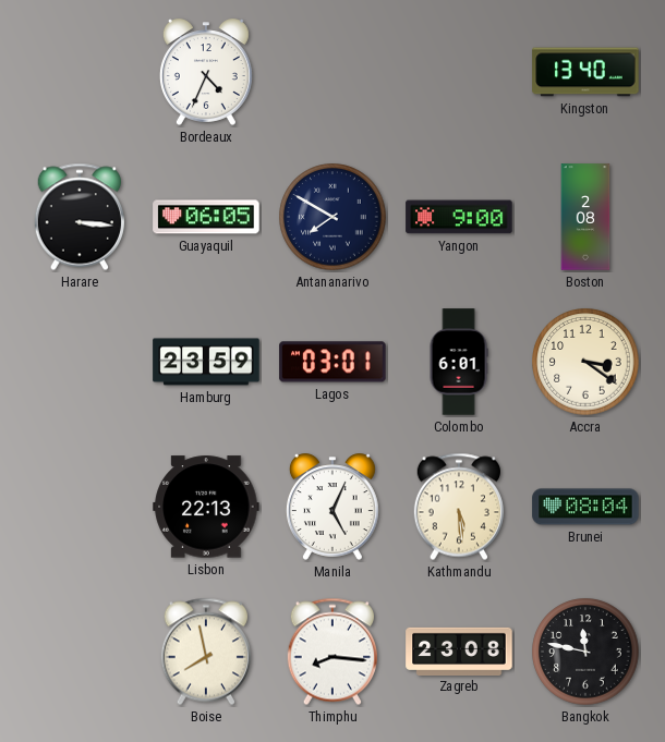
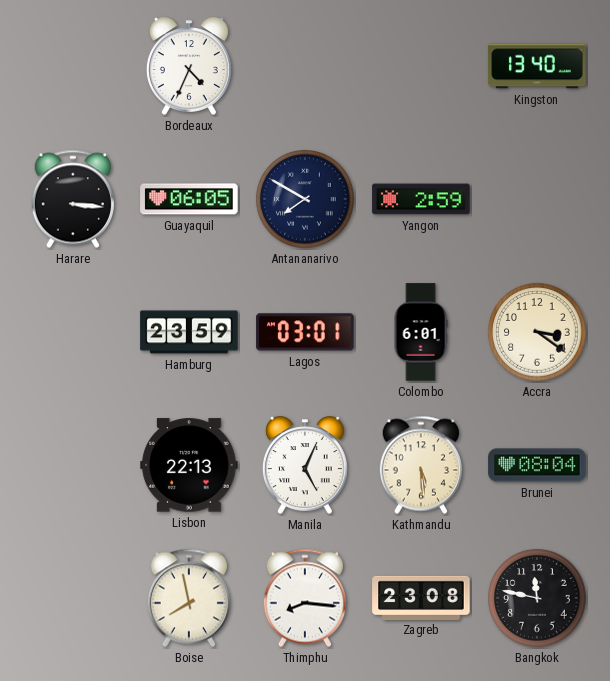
Yangon: 9:00 -> 2:59
Boston: 2:08 -> none
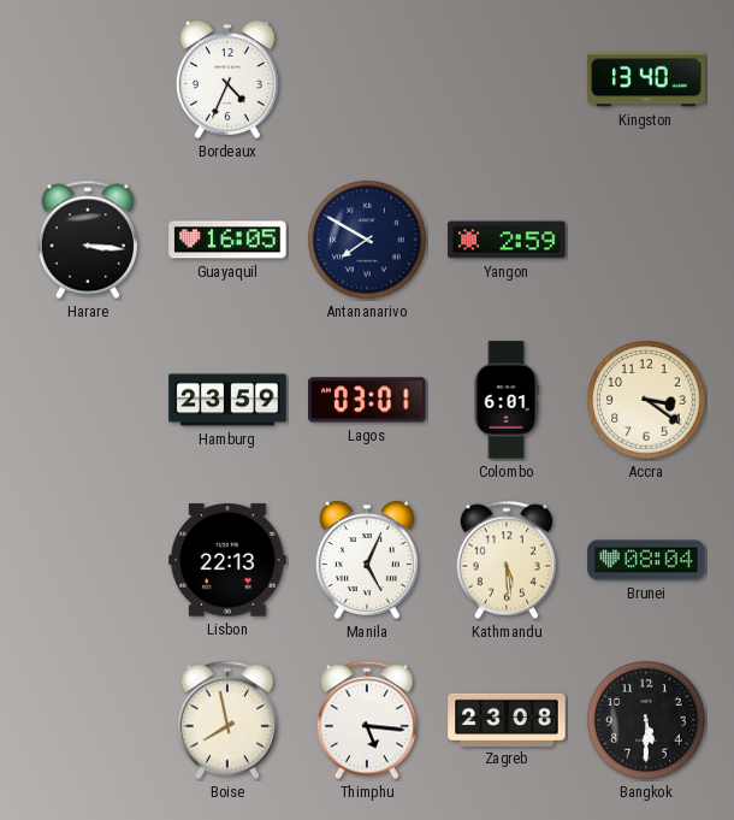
Guayaquil: 06:05 -> 16:05
Thimphu: 8:16 -> 5:16
Bangkok: 11:47 -> 5:30
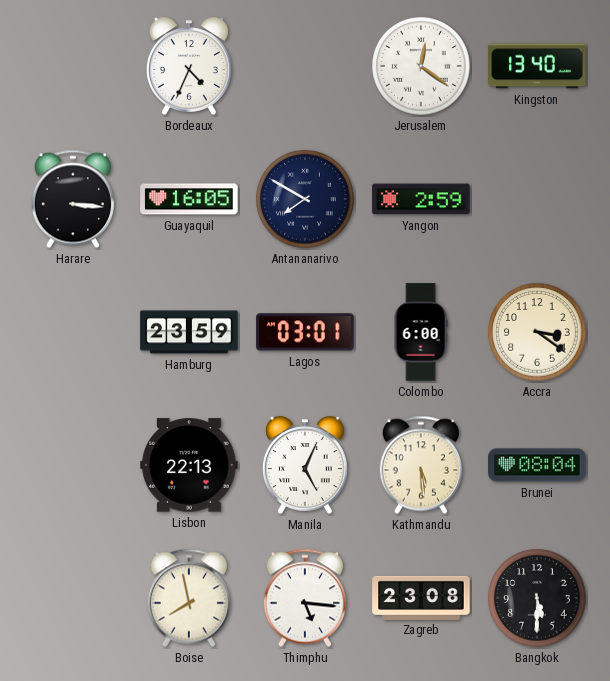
Jerusalem: none -> 12:21
Colombo: 6:01 -> 6:00
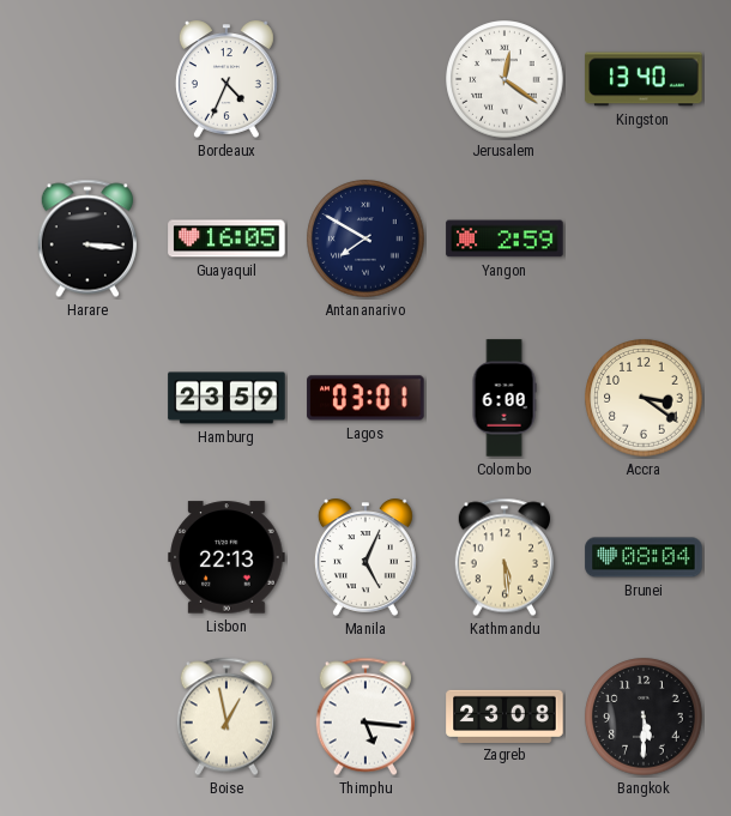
Boise: 7:58 -> 12:58
